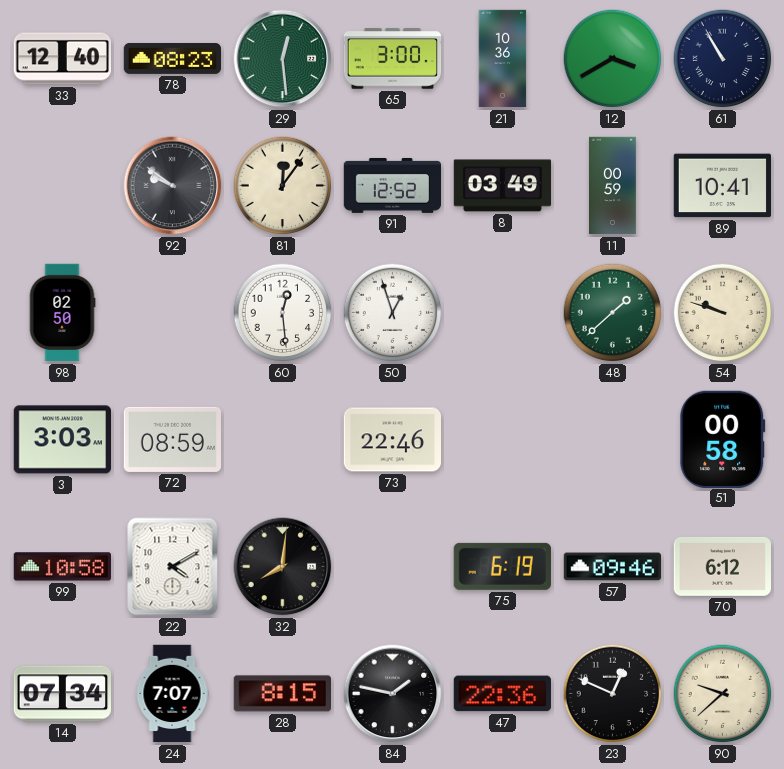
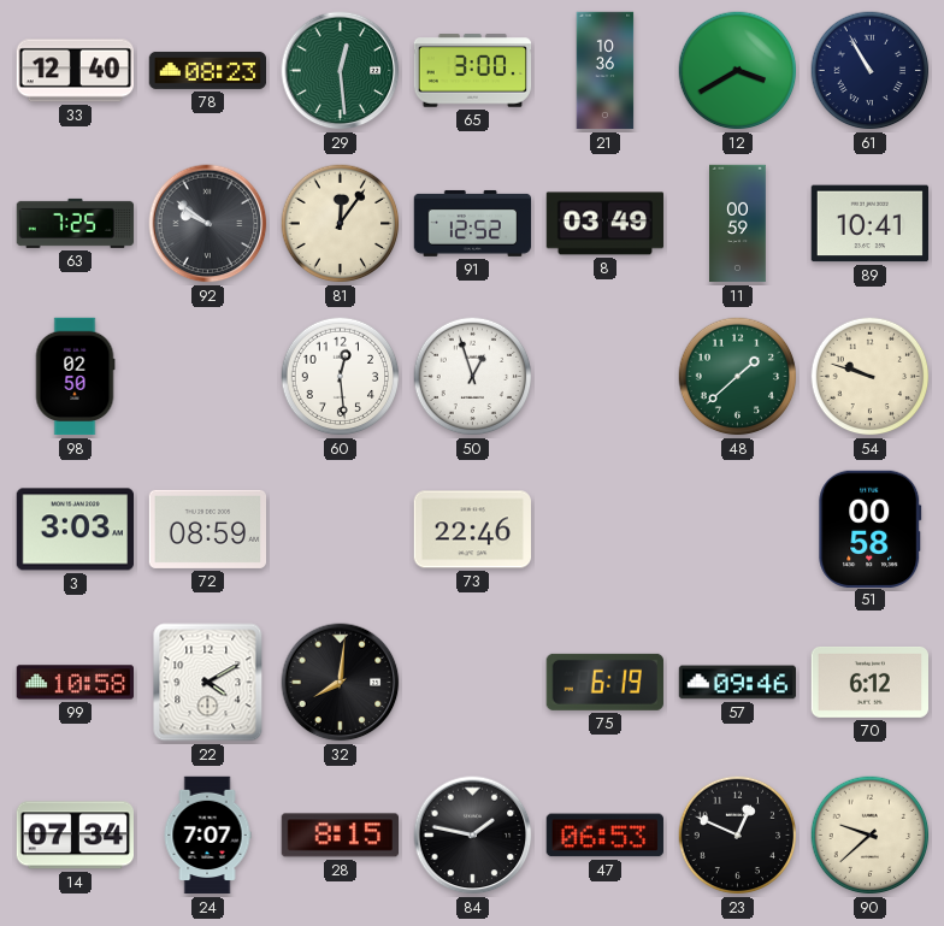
63: none -> 7:25
47: 22:36 -> 06:53
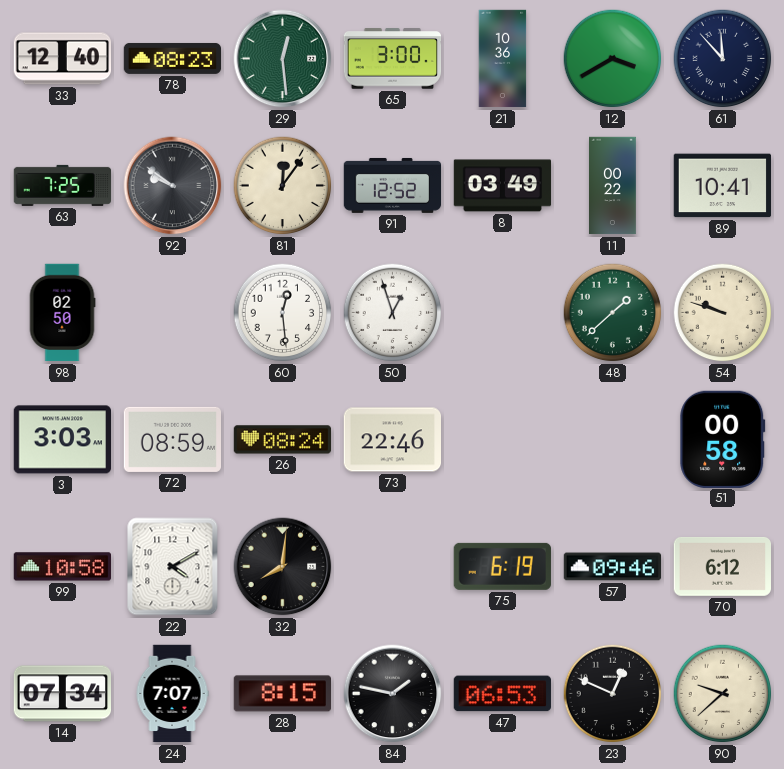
61: 10:55 -> 11:53
11: 00:59 -> 00:22
26: none -> 08:24
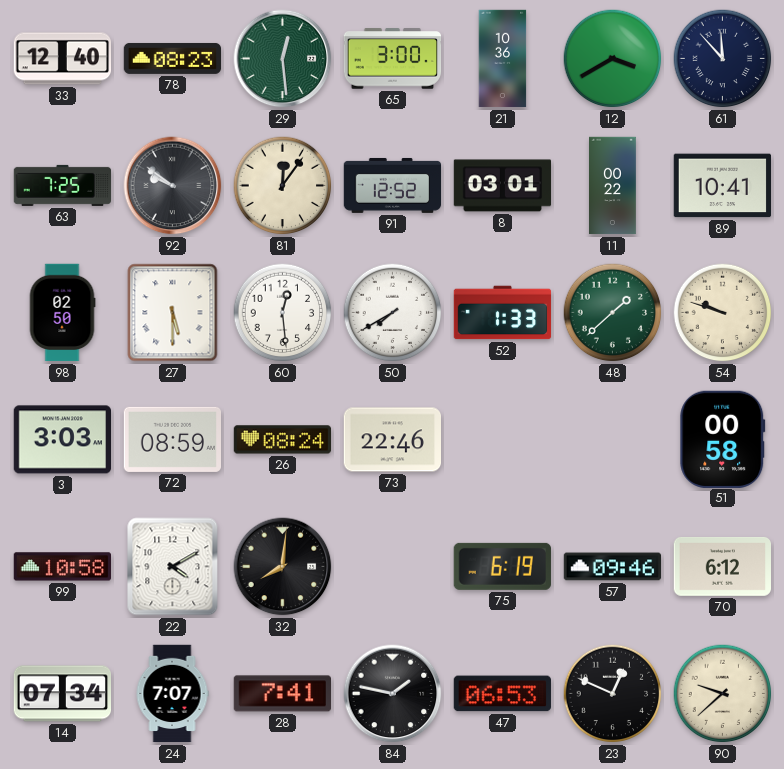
8: 03:49 -> 03:01
27: none -> 5:30
50: 12:57 -> 7:40
52: none -> 1:33
28: 8:15 -> 7:41
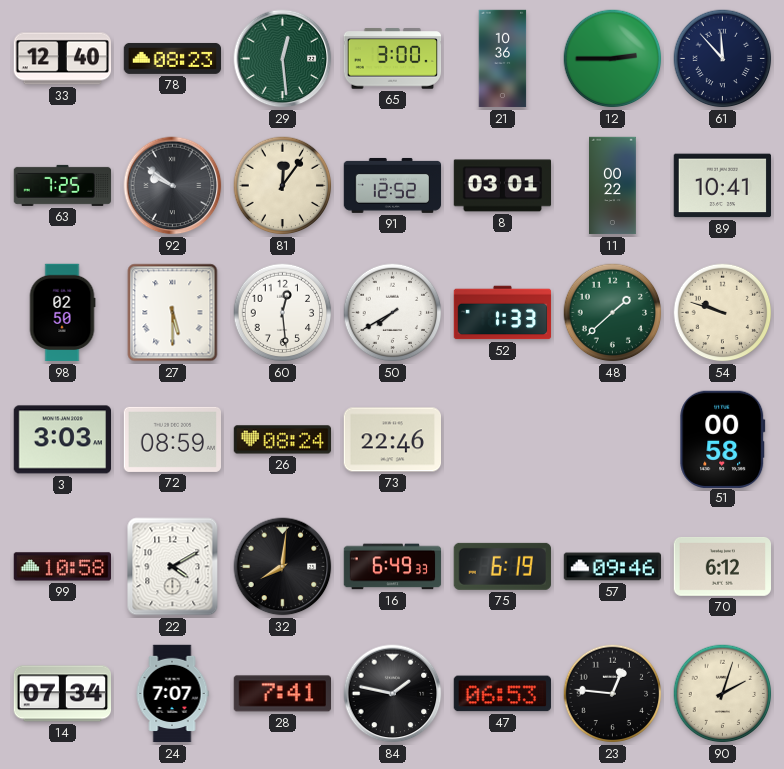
12: 3:40 -> 2:45
16: none -> 6:49
23: 12:49 -> 12:46
90: 9:38 -> 2:03
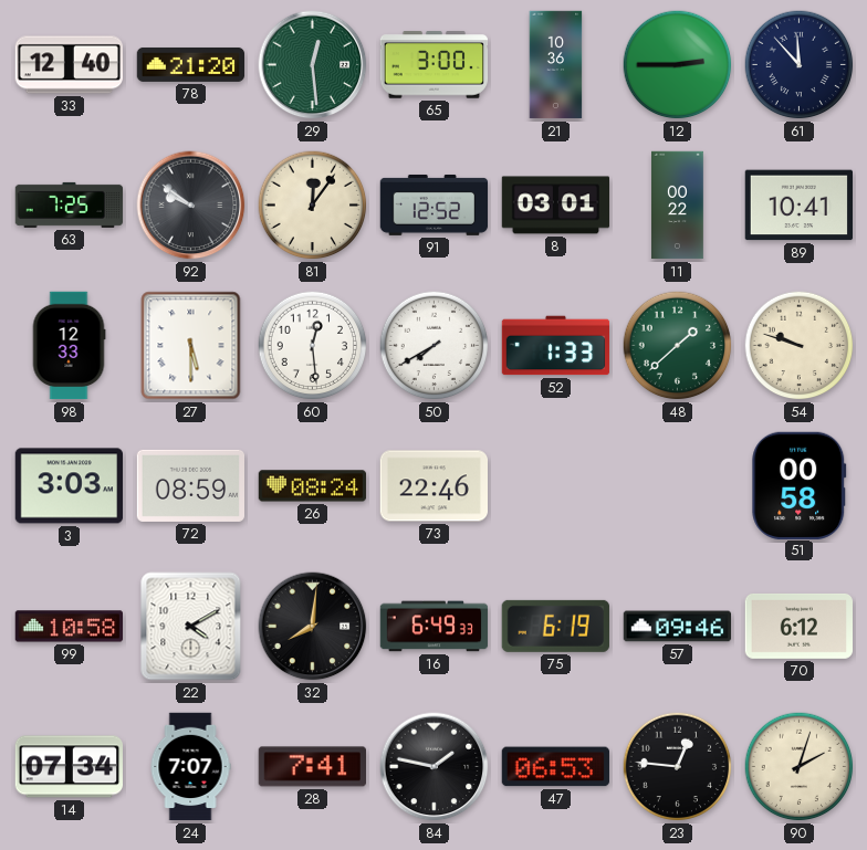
78: 08:23 -> 21:20
98: 02:50 -> 12:33
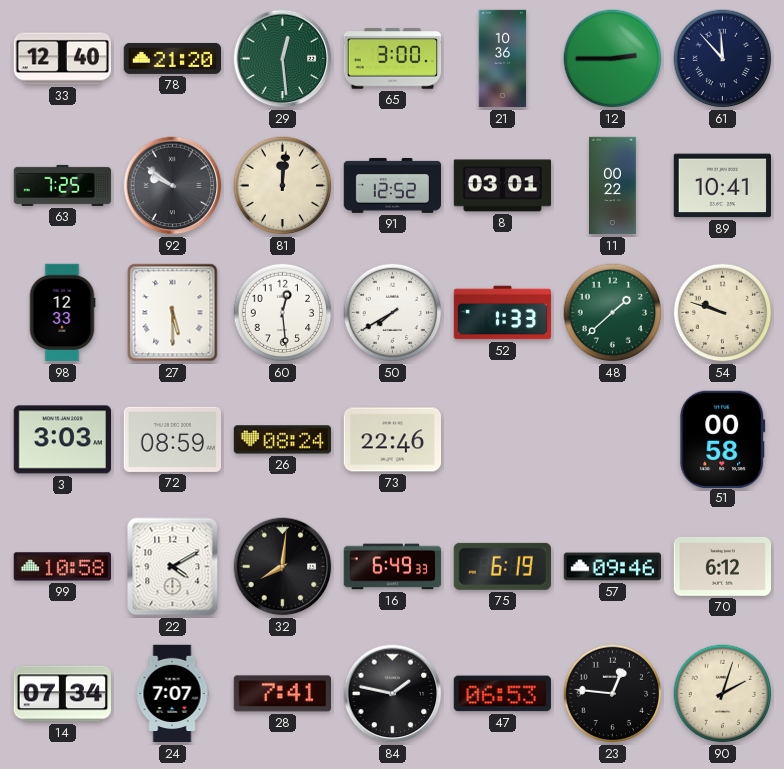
81: 12:06 -> 12:01
